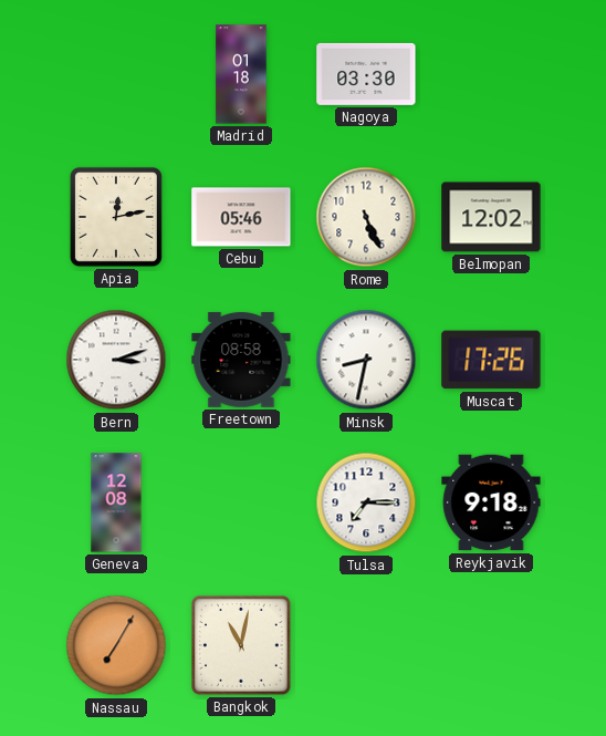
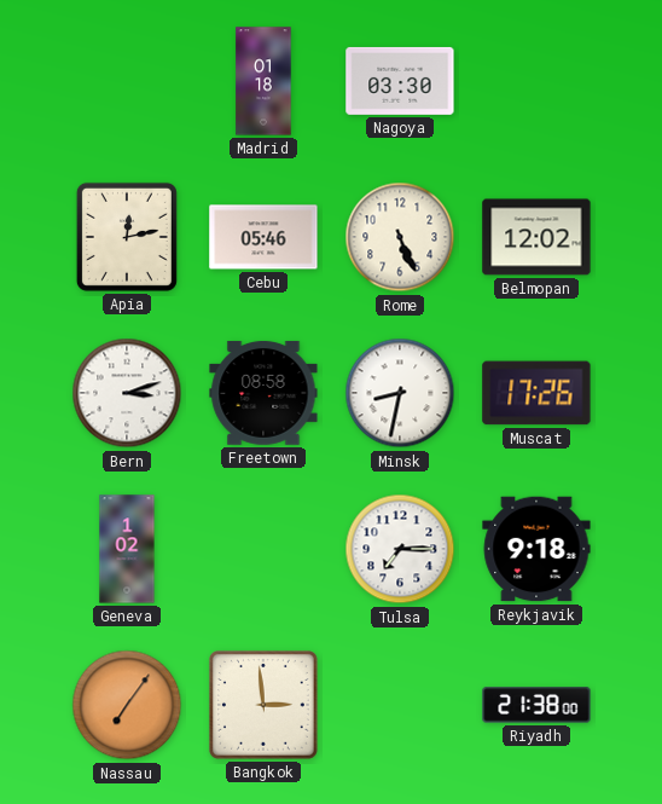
Geneva: 12:08 -> 1:02
Nassau: 7:05 -> 7:06
Bangkok: 11:02 -> 2:59
Riyadh: none -> 21:38
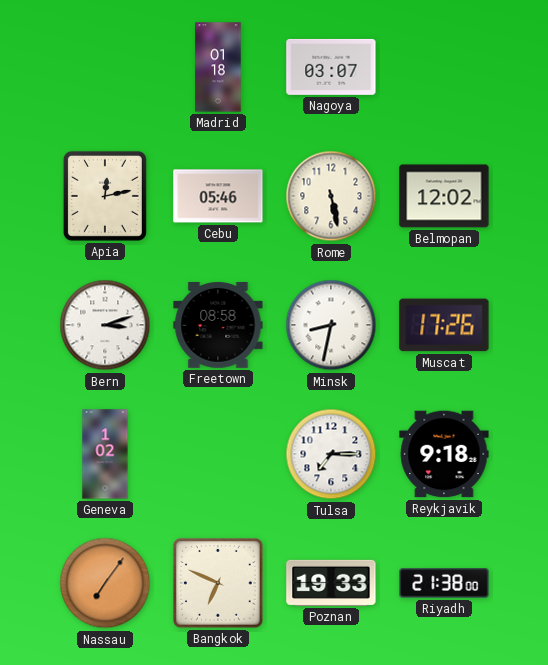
Nagoya: 03:30 -> 03:07
Rome: 5:26 -> 5:28
Bangkok: 2:59 -> 6:49
Poznan: none -> 19:33
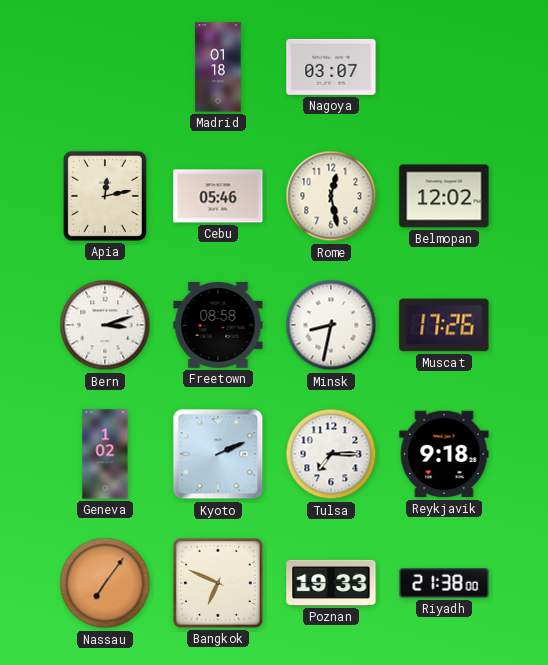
Rome: 5:28 -> 12:28
Kyoto: none -> 2:11
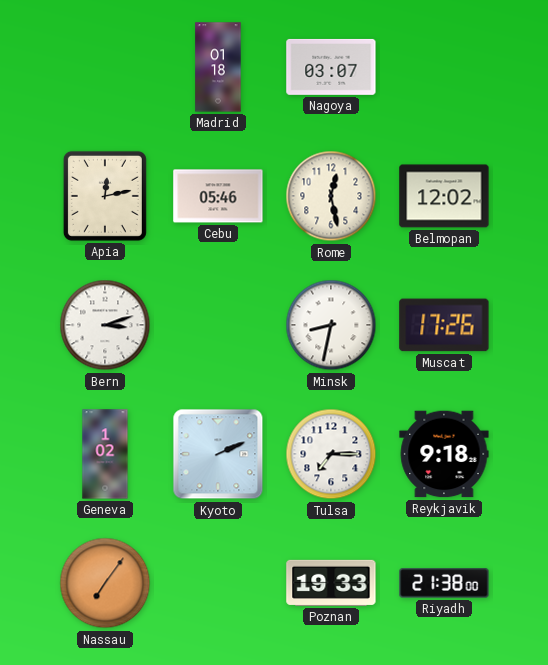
Freetown: 08:58 -> none
Bangkok: 6:49 -> none
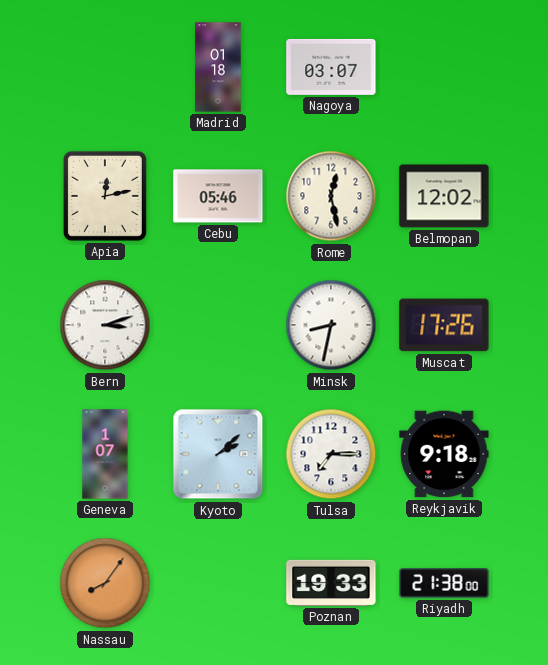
Geneva: 1:02 -> 1:07
Kyoto: 2:11 -> 2:08
Nassau: 7:06 -> 8:06
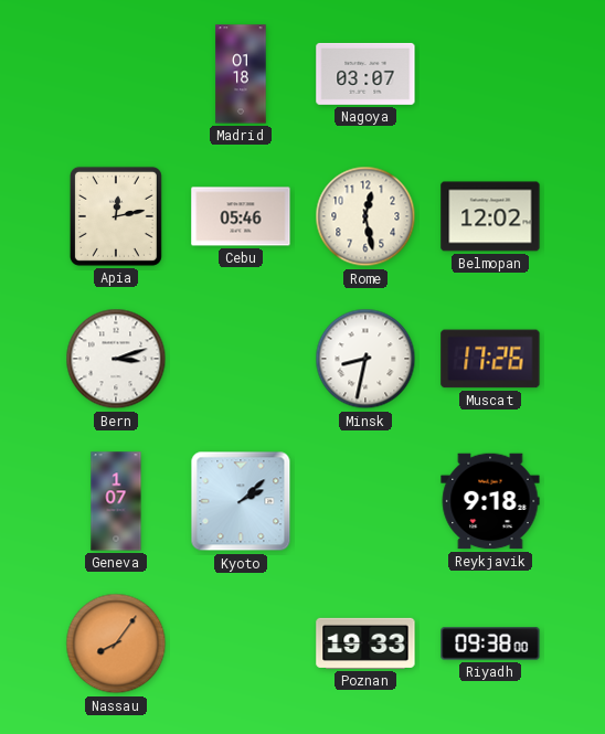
Tulsa: 7:15 -> none
Riyadh: 21:38 -> 09:38
